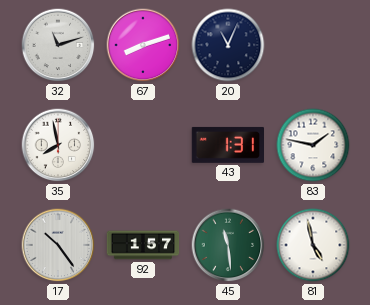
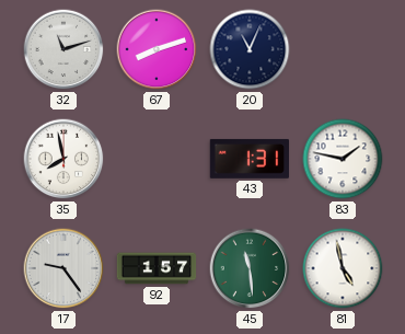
17: 10:24 -> 9:24
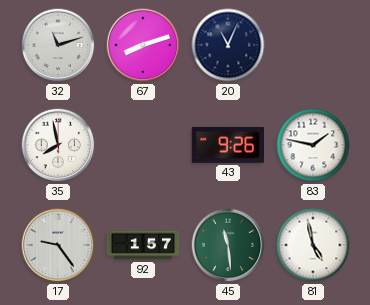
43: 1:31 -> 9:26
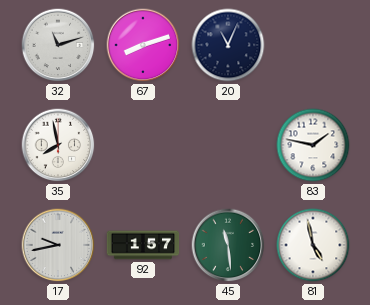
43: 9:26 -> none
17: 9:24 -> 9:43
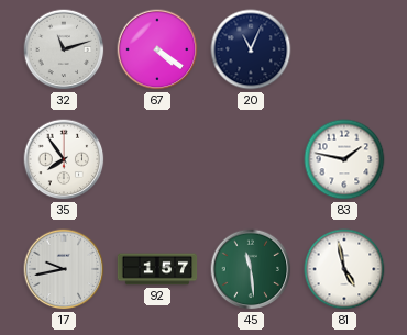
67: 8:12 -> 4:21
35: 7:58 -> 7:54
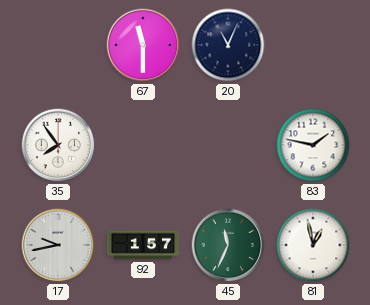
32: 11:12 -> none
67: 4:21 -> 11:30
45: 11:29 -> 11:34
81: 4:58 -> 12:58
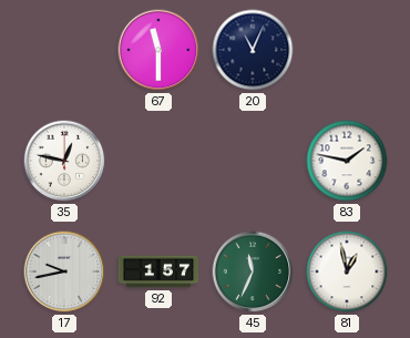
35: 7:54 -> 12:47
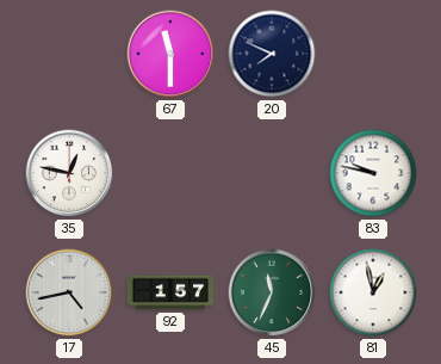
20: 11:04 -> 7:49
83: 1:47 -> 9:47
17: 9:43 -> 4:43
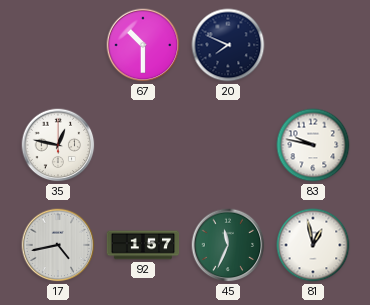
67: 11:30 -> 10:30
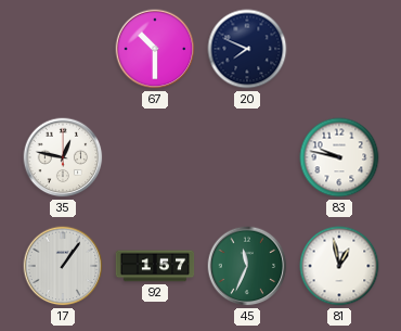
17: 4:43 -> 1:06
